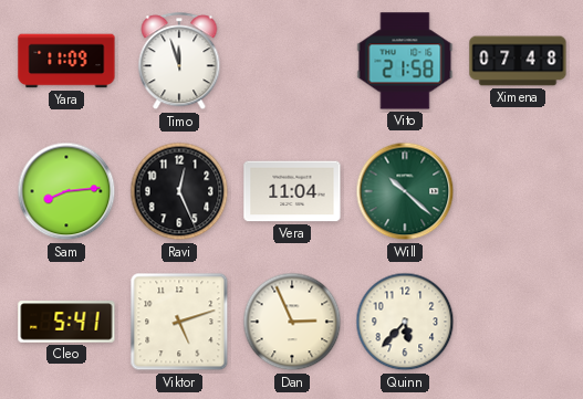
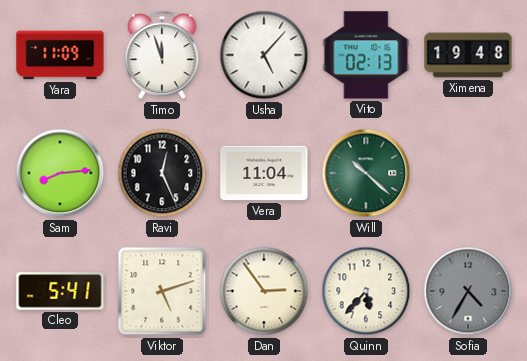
Usha: none -> 5:07
Vito: 21:58 -> 02:13
Ximena: 07:48 -> 19:48
Dan: 2:56 -> 2:54
Sofia: none -> 4:35
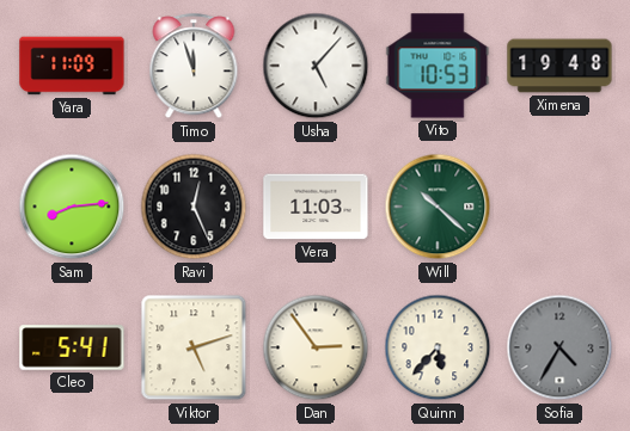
Vito: 02:13 -> 10:53
Vera: 11:04 -> 11:03
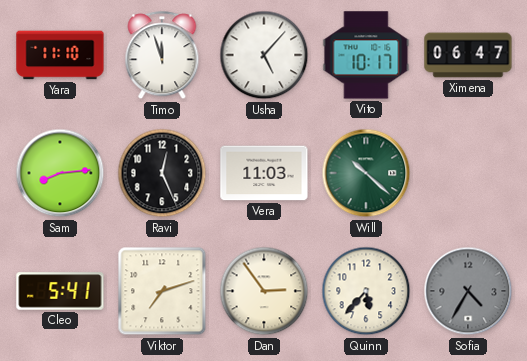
Yara: 11:09 -> 11:10
Vito: 10:53 -> 10:17
Ximena: 19:48 -> 06:47
Viktor: 5:12 -> 7:12
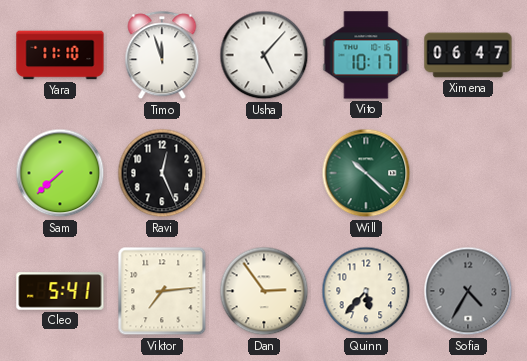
Sam: 8:14 -> 7:38
Vera: 11:03 -> none
Viktor: 7:12 -> 7:14
